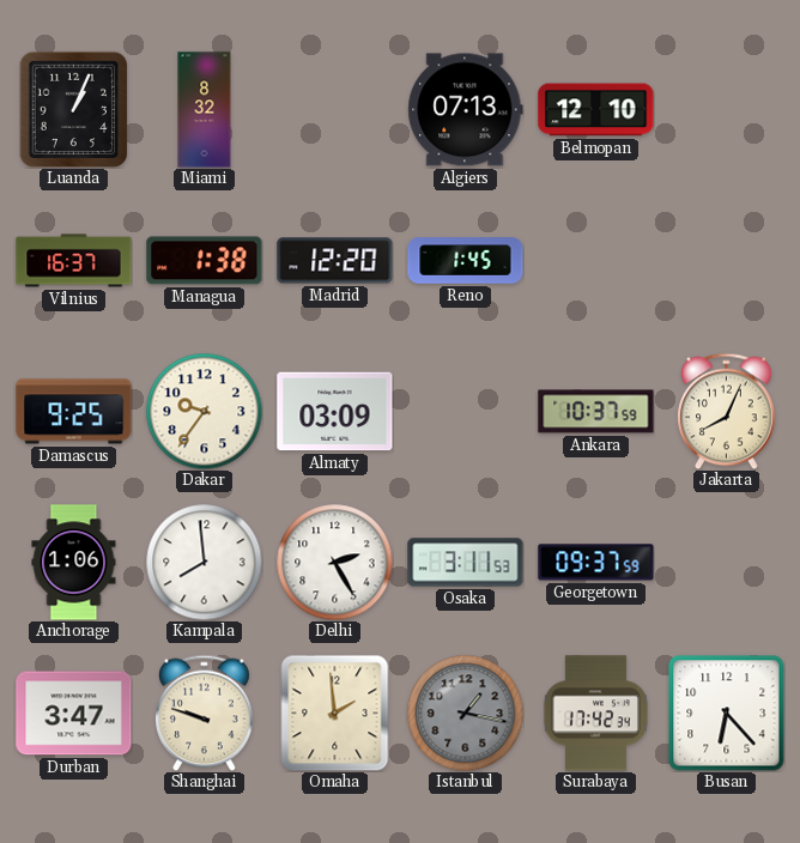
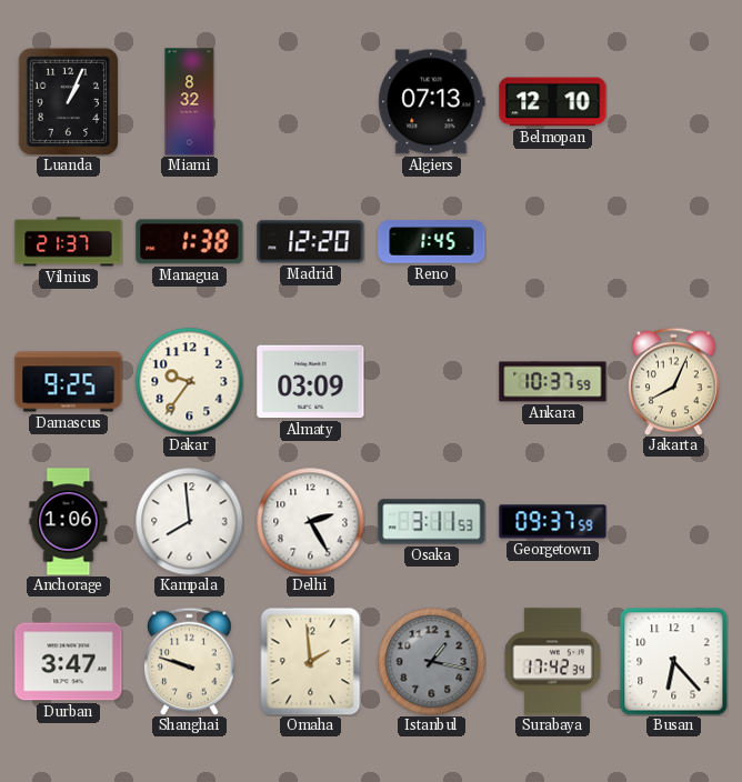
Vilnius: 16:37 -> 21:37
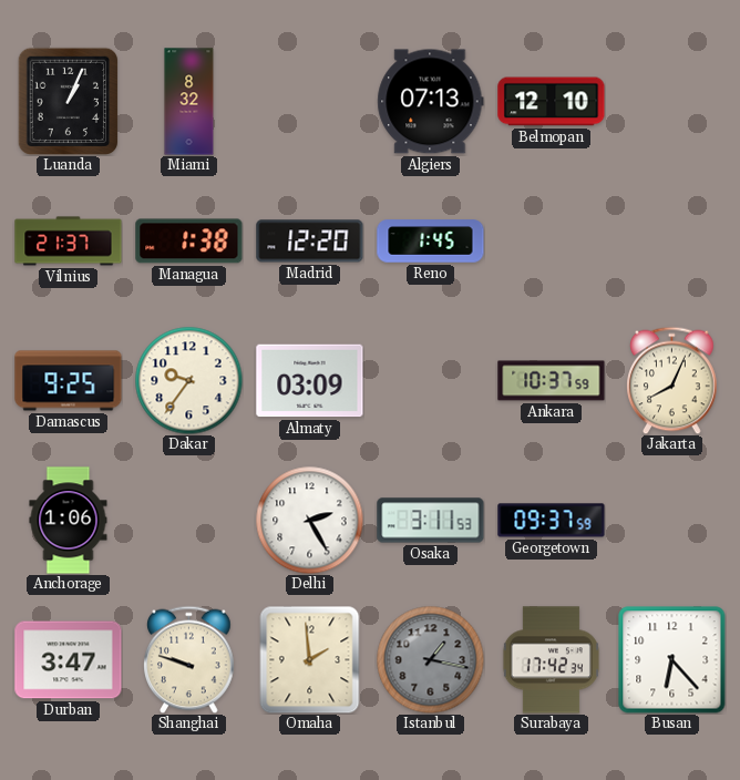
Kampala: 7:59 -> none
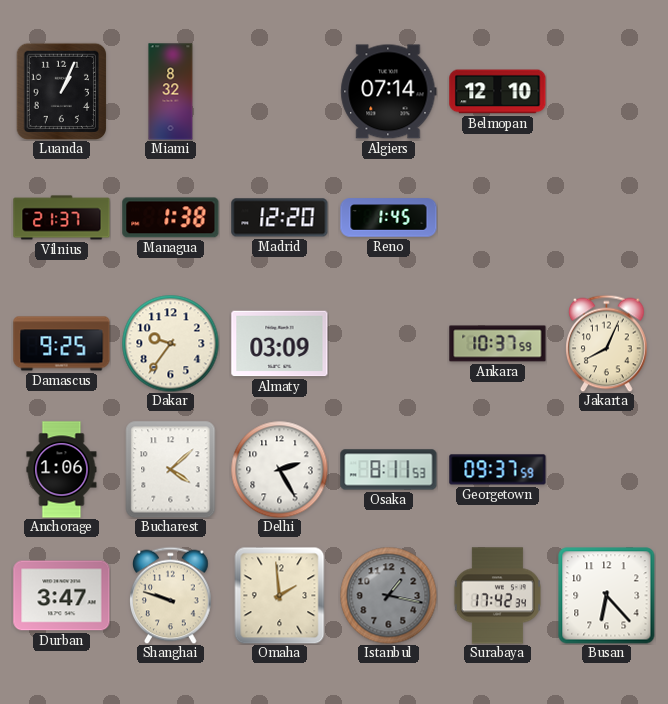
Algiers: 07:13 -> 07:14
Bucharest: none -> 4:08
Osaka: 3:11 -> 8:11
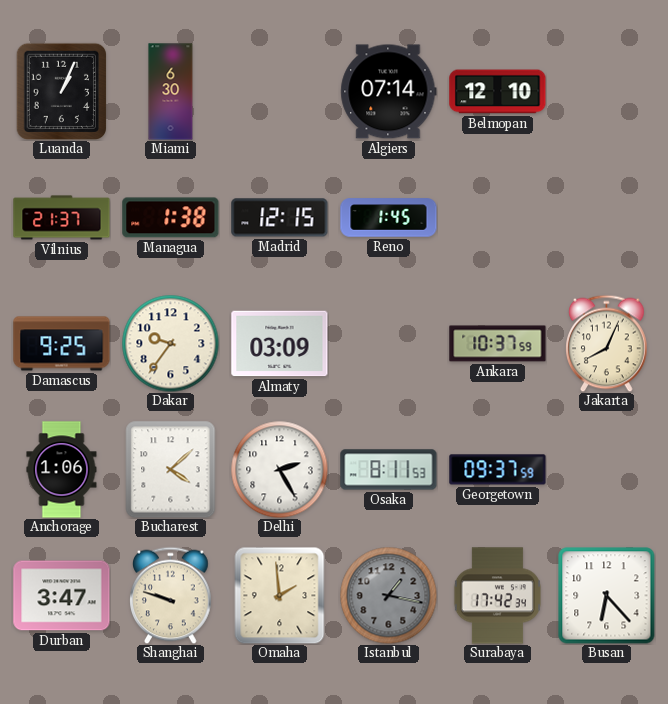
Miami: 8:32 -> 6:30
Madrid: 12:20 -> 12:15
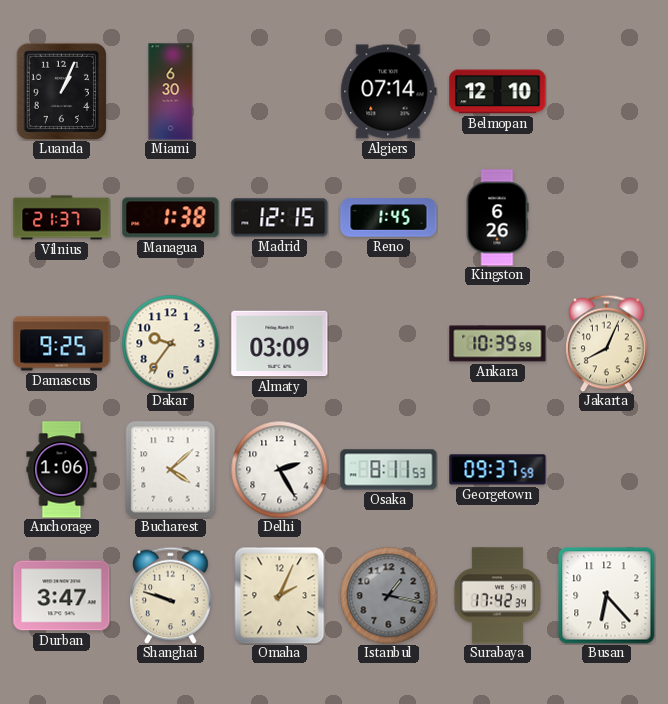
Kingston: none -> 6:26
Ankara: 10:37 -> 10:39
Omaha: 1:59 -> 2:04
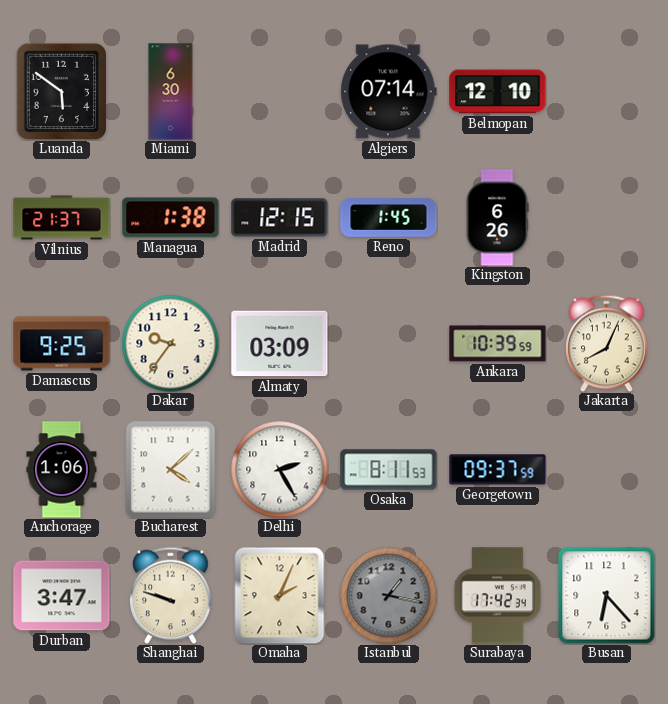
Luanda: 1:04 -> 5:51
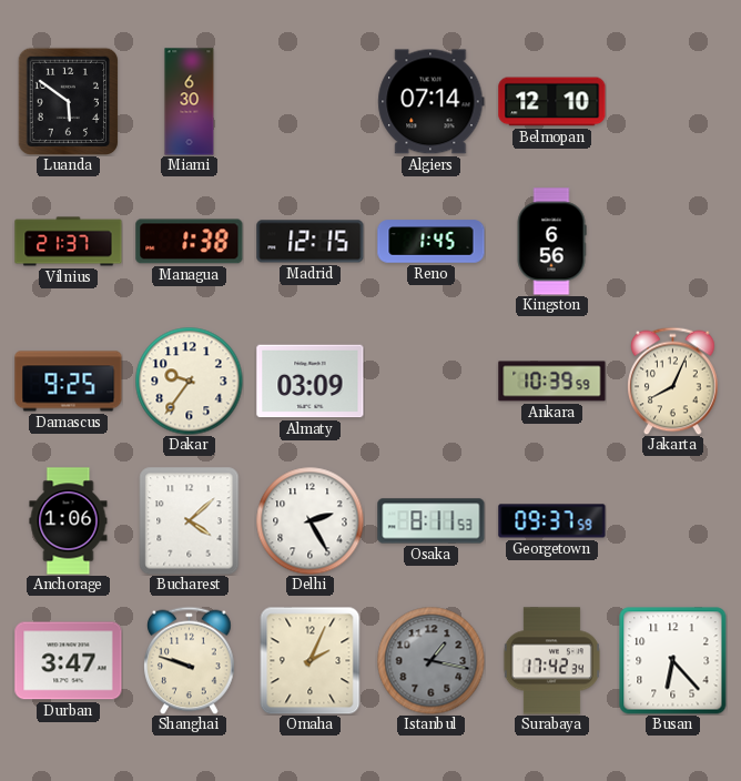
Kingston: 6:26 -> 6:56
